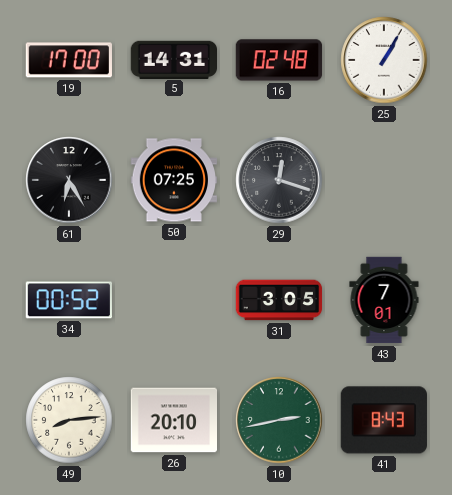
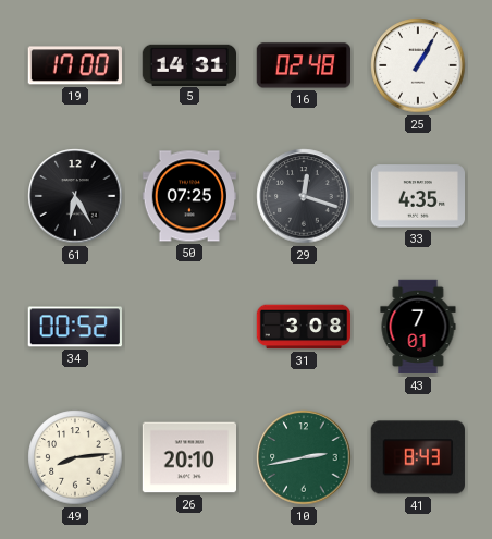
33: none -> 4:35
31: 3:05 -> 3:08
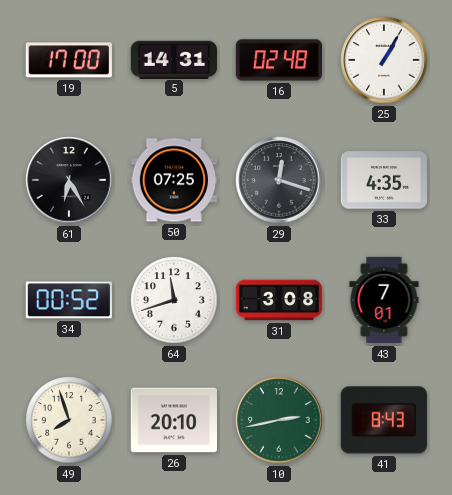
64: none -> 11:42
49: 8:14 -> 7:57
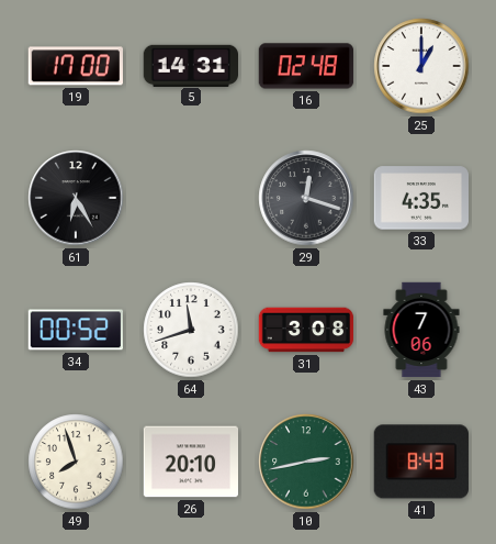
25: 1:05 -> 1:00
50: 07:25 -> none
43: 7:01 -> 7:06
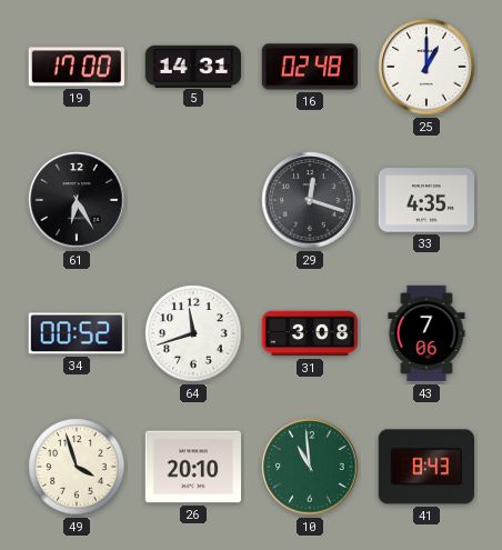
49: 7:57 -> 3:57
10: 2:43 -> 10:59
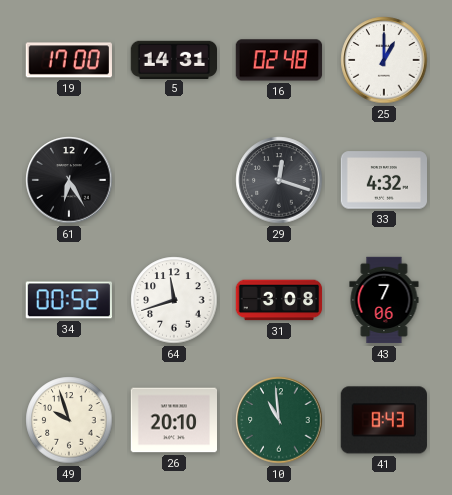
33: 4:35 -> 4:32
49: 3:57 -> 9:57
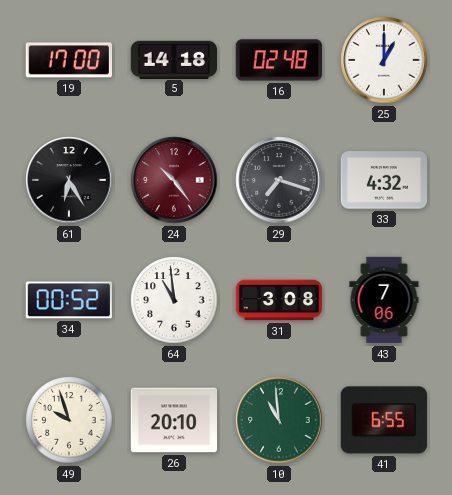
5: 14:31 -> 14:18
24: none -> 10:24
29: 12:18 -> 7:18
64: 11:42 -> 10:59
41: 8:43 -> 6:55
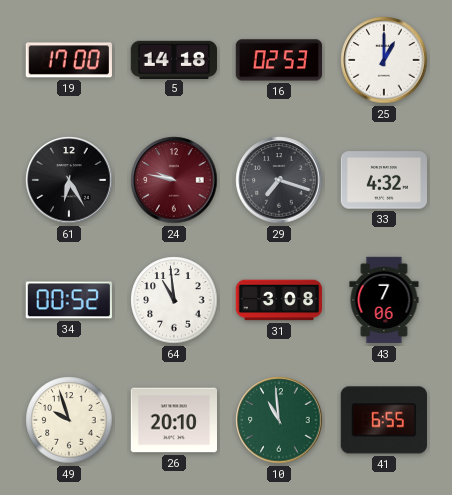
16: 02:48 -> 02:53
24: 10:24 -> 9:47
